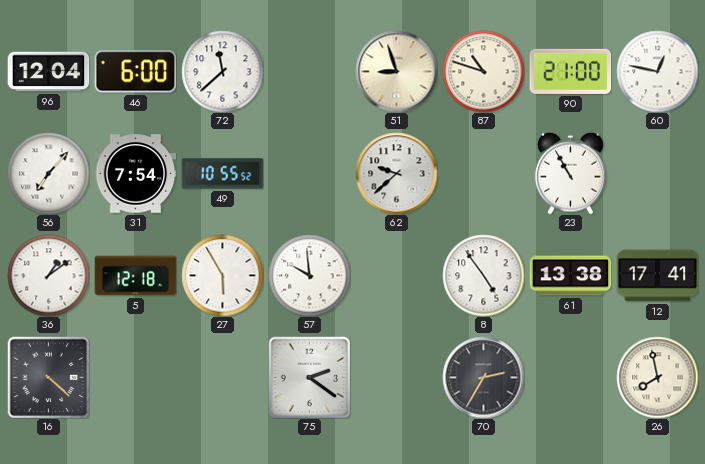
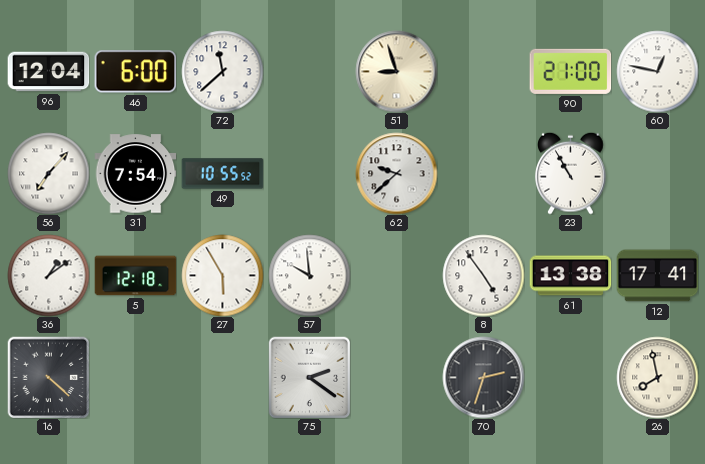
87: 10:48 -> none
70: 2:35 -> 2:33
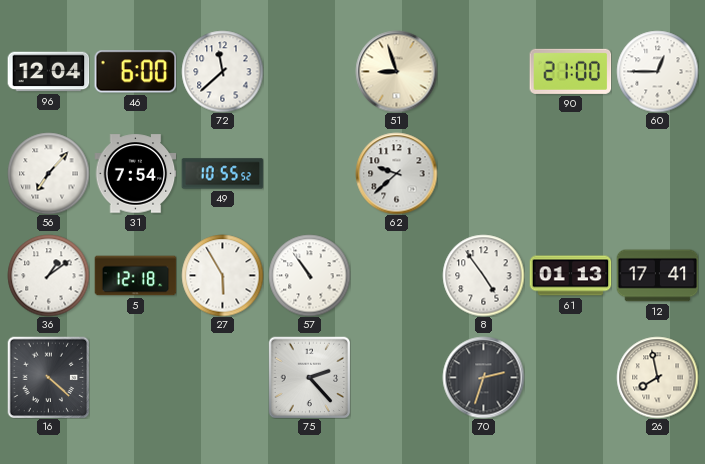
60: 12:47 -> 12:45
23: 10:55 -> none
57: 9:59 -> 10:54
61: 13:38 -> 01:13
75: 2:21 -> 2:23
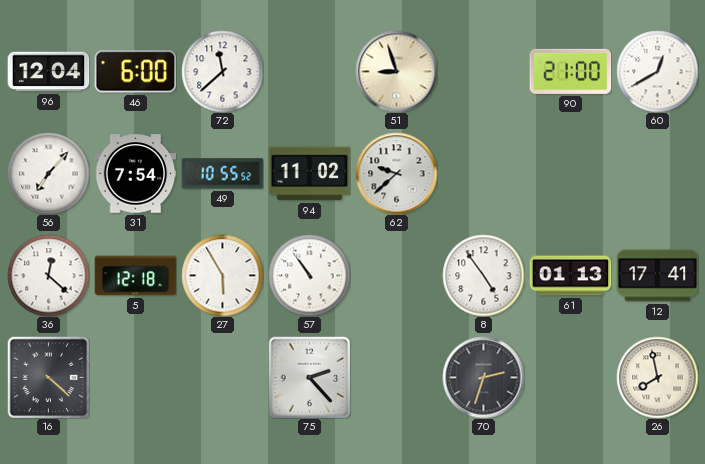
60: 12:45 -> 12:40
94: none -> 11:02
36: 1:09 -> 12:22
